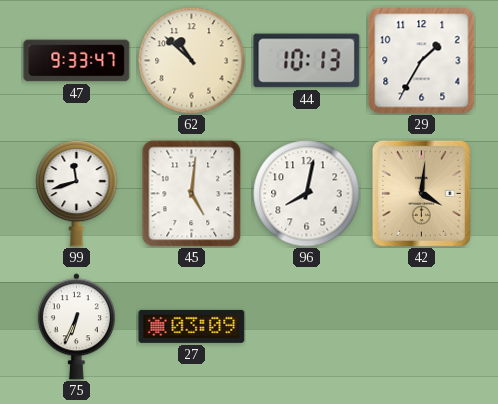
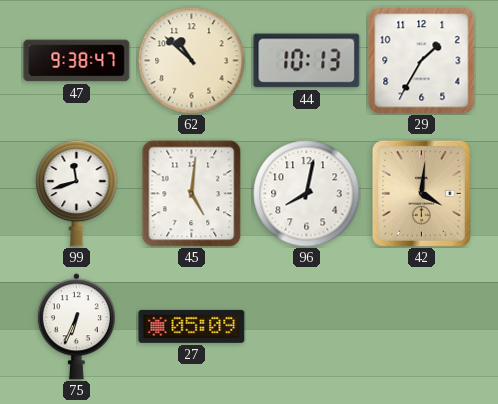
47: 9:33 -> 9:38
27: 03:09 -> 05:09
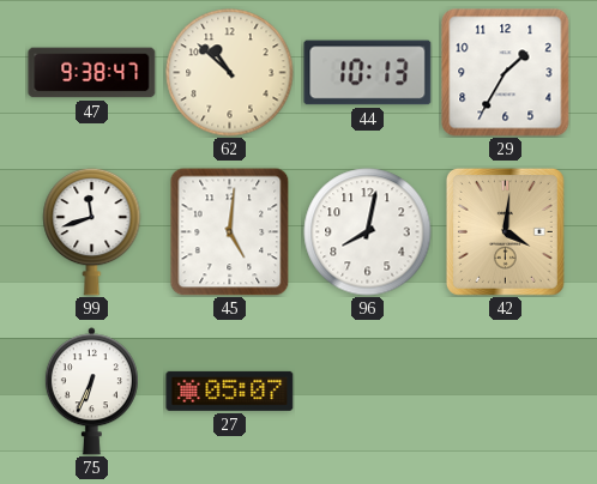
27: 05:09 -> 05:07
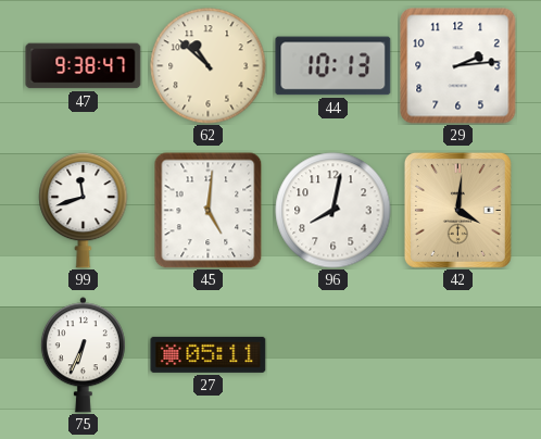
29: 1:35 -> 2:14
27: 05:07 -> 05:11
